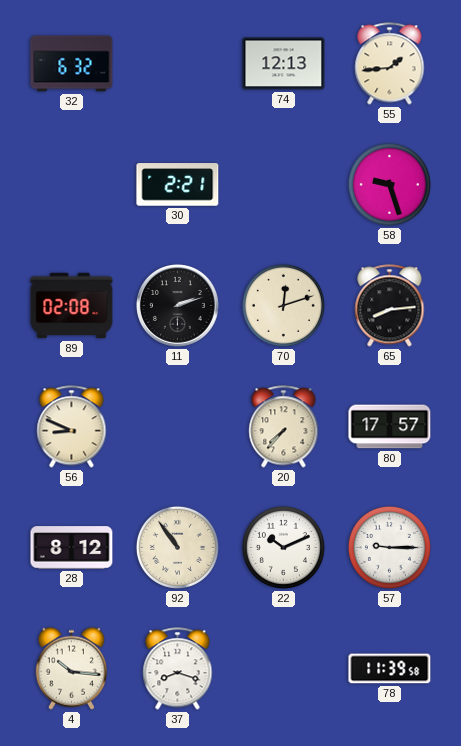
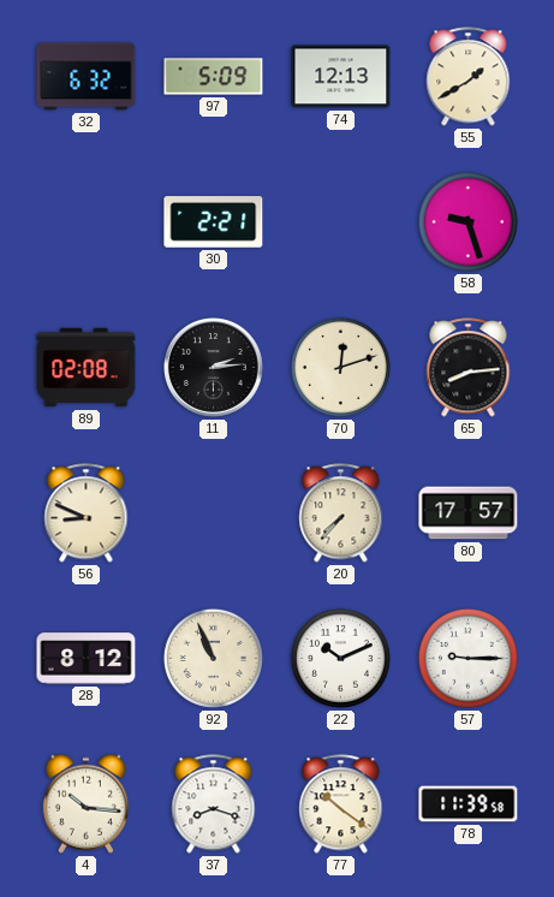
97: none -> 5:09
55: 1:44 -> 1:40
11: 2:12 -> 2:14
92: 10:54 -> 10:56
77: none -> 10:21
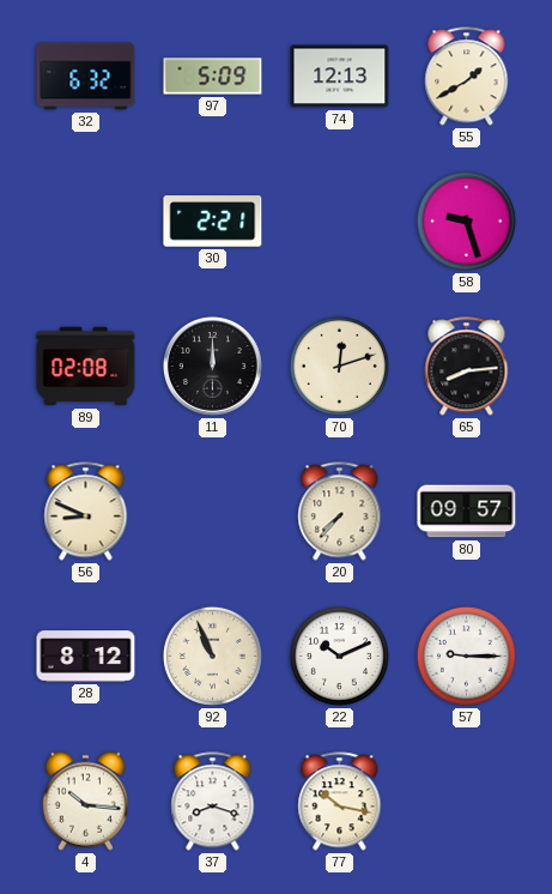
11: 2:14 -> 12:00
80: 17:57 -> 09:57
77: 10:21 -> 10:17
78: 11:39 -> none
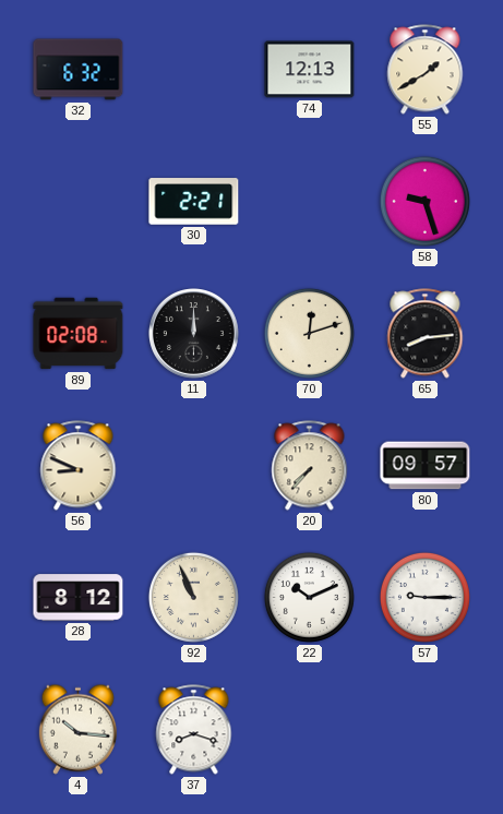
97: 5:09 -> none
77: 10:17 -> none
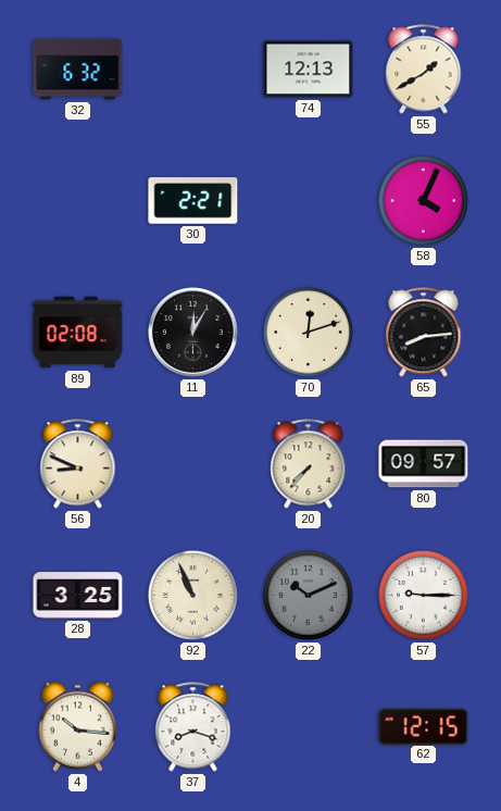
58: 9:27 -> 4:04
11: 12:00 -> 12:05
28: 8:12 -> 3:25
22 dial: white -> grey
62: none -> 12:15
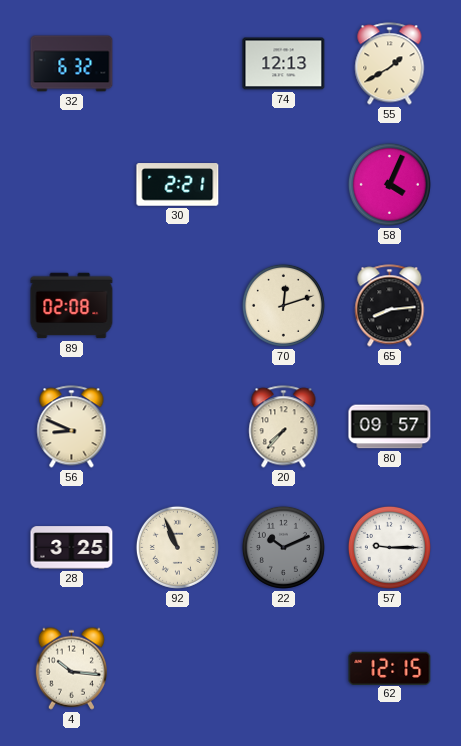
11: 12:05 -> none
37: 8:18 -> none
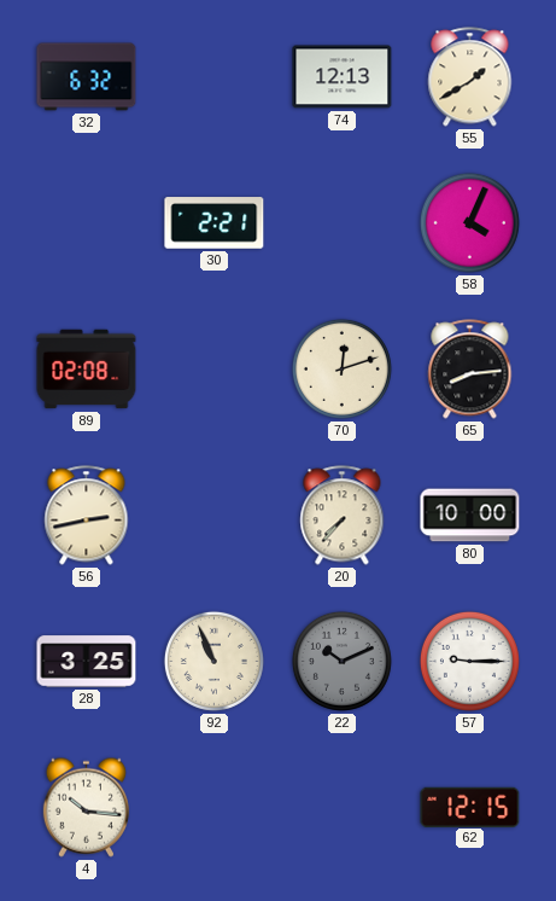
56: 8:49 -> 2:43
80: 09:57 -> 10:00
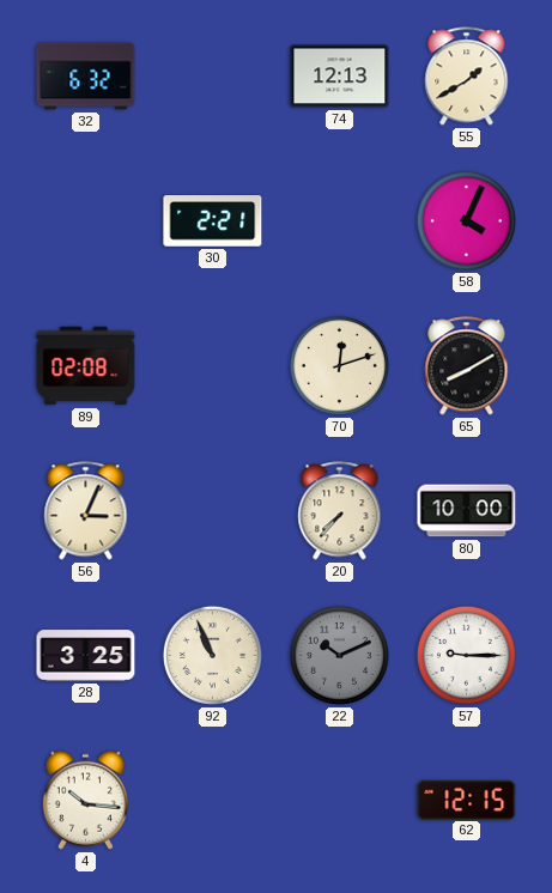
65: 8:14 -> 8:10
56: 2:43 -> 3:04
